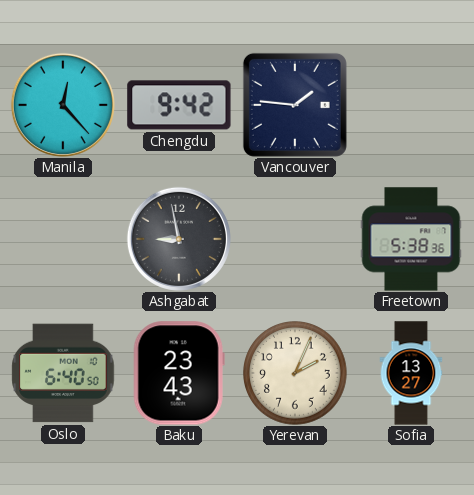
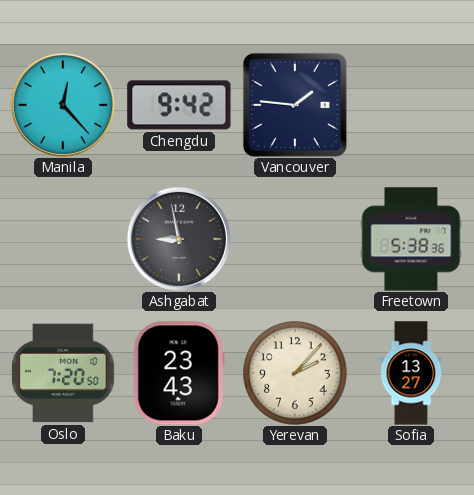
Oslo: 6:40 -> 7:20
Yerevan: 2:04 -> 2:07
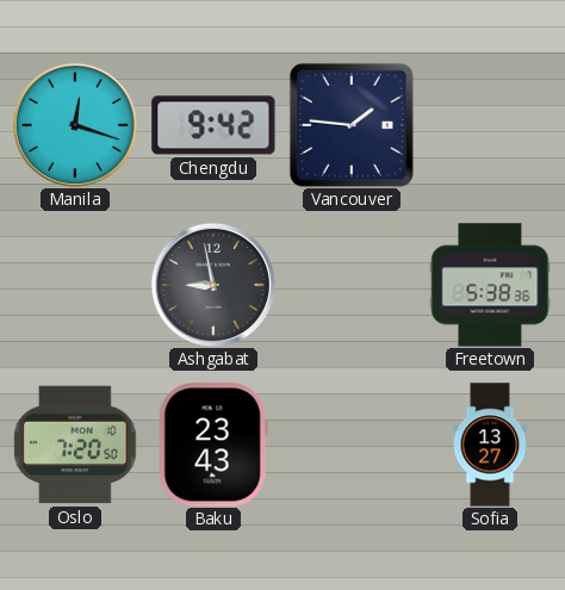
Manila: 12:23 -> 12:18
Yerevan: 2:07 -> none
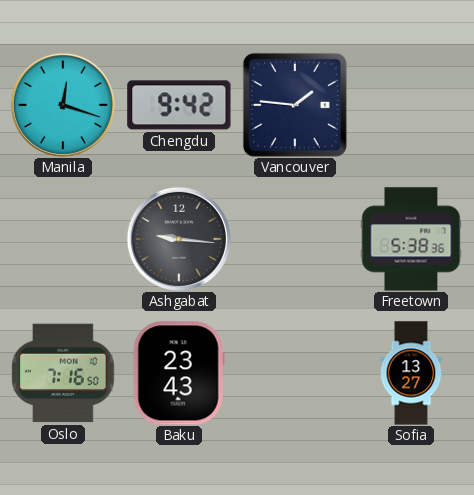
Ashgabat: 8:58 -> 9:16
Oslo: 7:20 -> 7:16
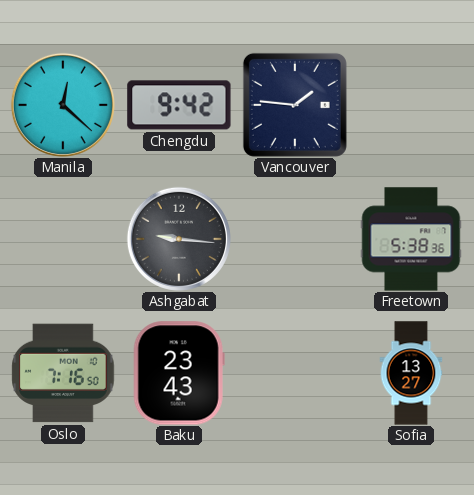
Manila: 12:18 -> 12:22
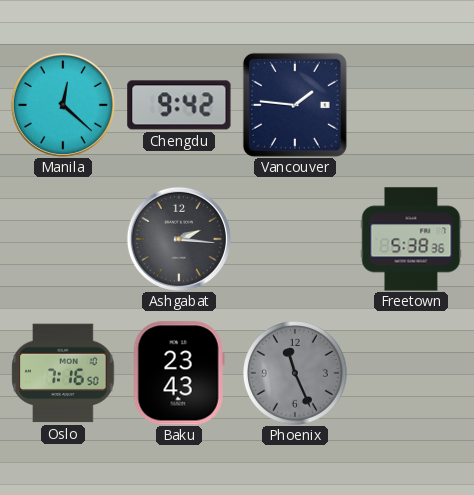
Ashgabat: 9:16 -> 2:16
Phoenix: none -> 11:26
Sofia: 13:27 -> none
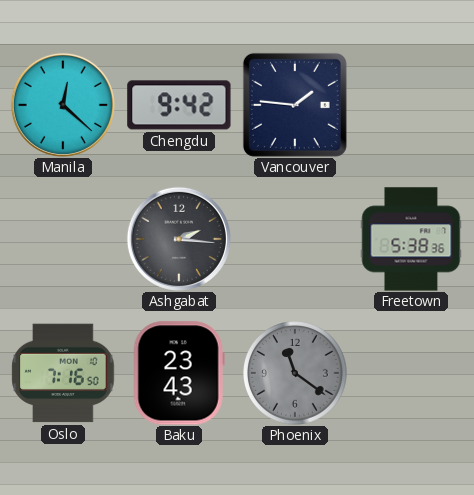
Phoenix: 11:26 -> 11:21
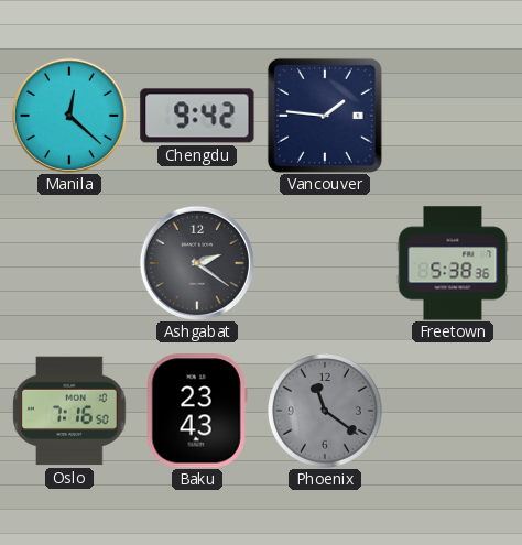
Ashgabat: 2:16 -> 2:21
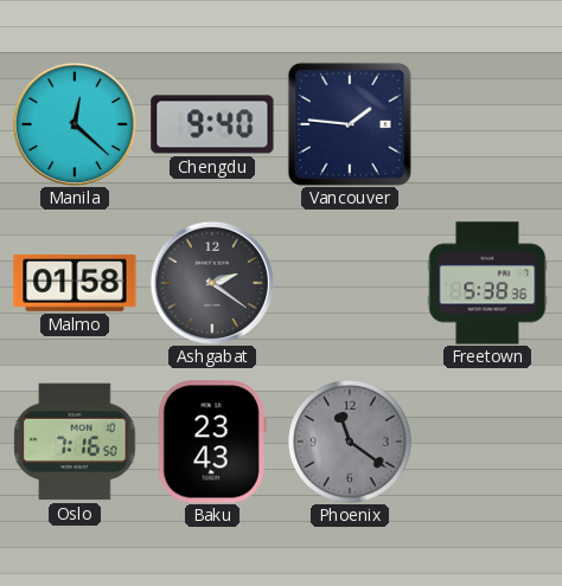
Chengdu: 9:42 -> 9:40
Malmo: none -> 01:58
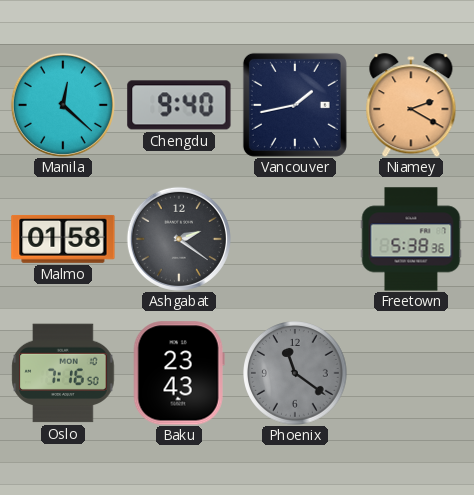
Vancouver: 1:46 -> 1:43
Niamey: none -> 2:20
